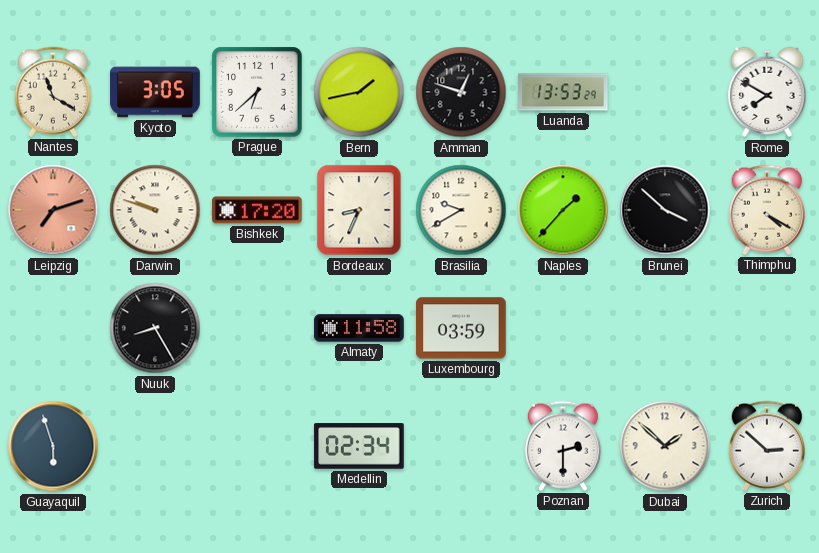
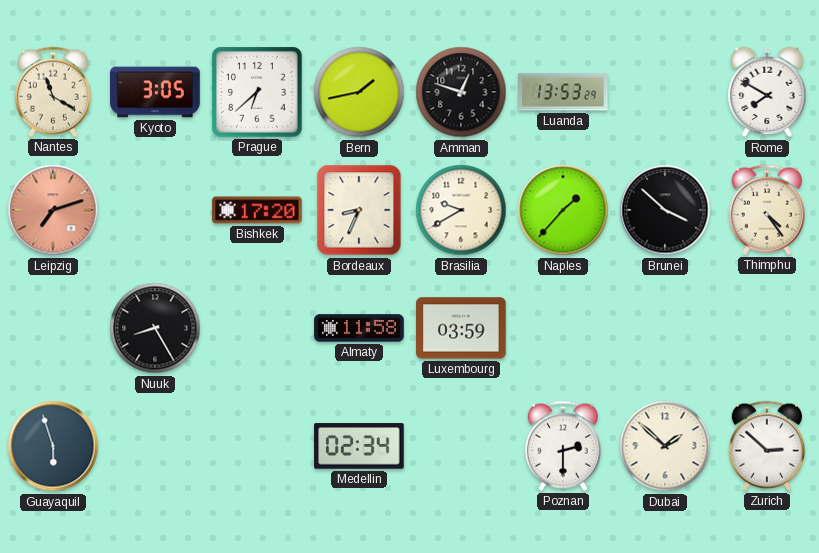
Darwin: 9:48 -> none
Thimphu: 4:20 -> 4:24
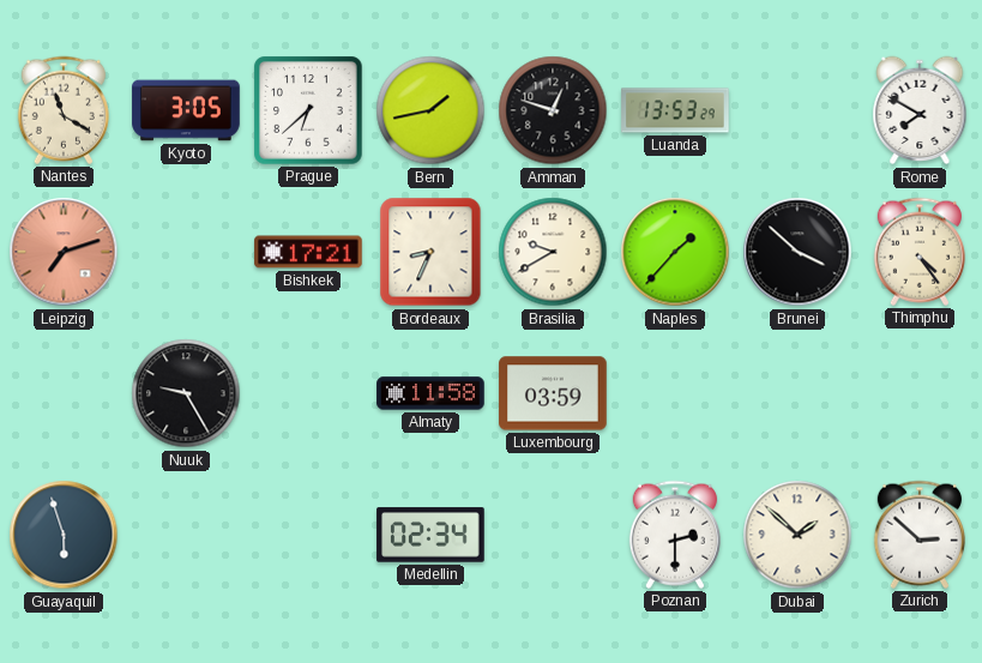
Bishkek: 17:20 -> 17:21
Nuuk: 8:25 -> 9:25
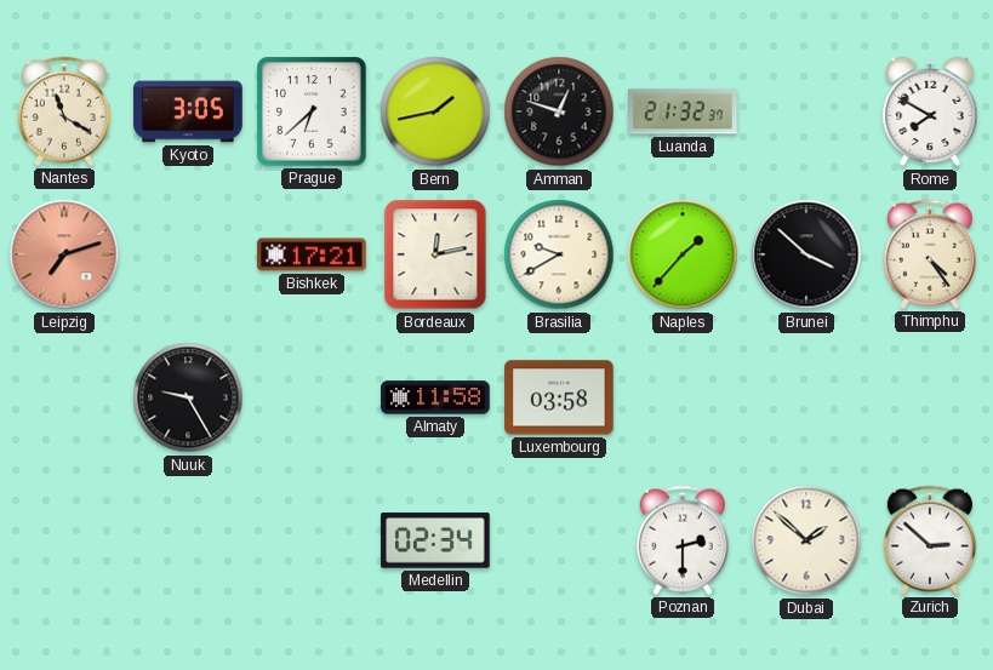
Luanda: 13:53 -> 21:32
Bordeaux: 8:34 -> 12:13
Luxembourg: 03:59 -> 03:58
Guayaquil: 5:57 -> none
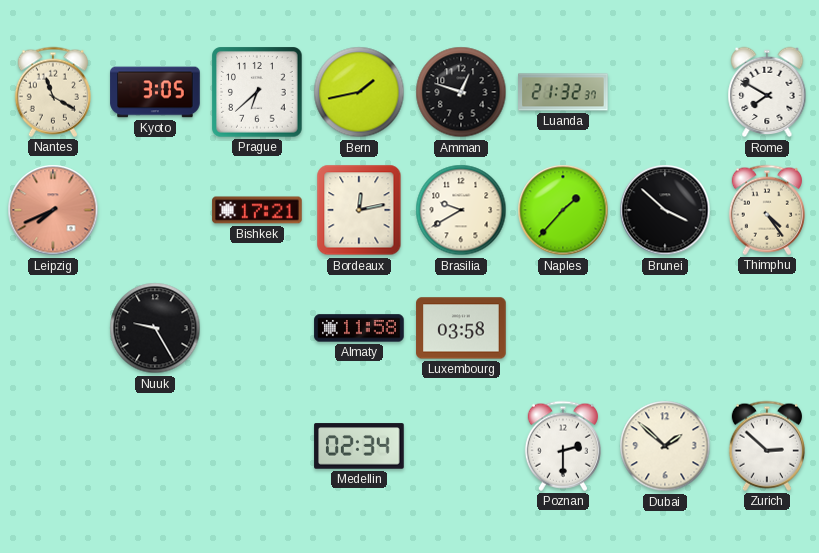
Leipzig: 7:12 -> 7:41
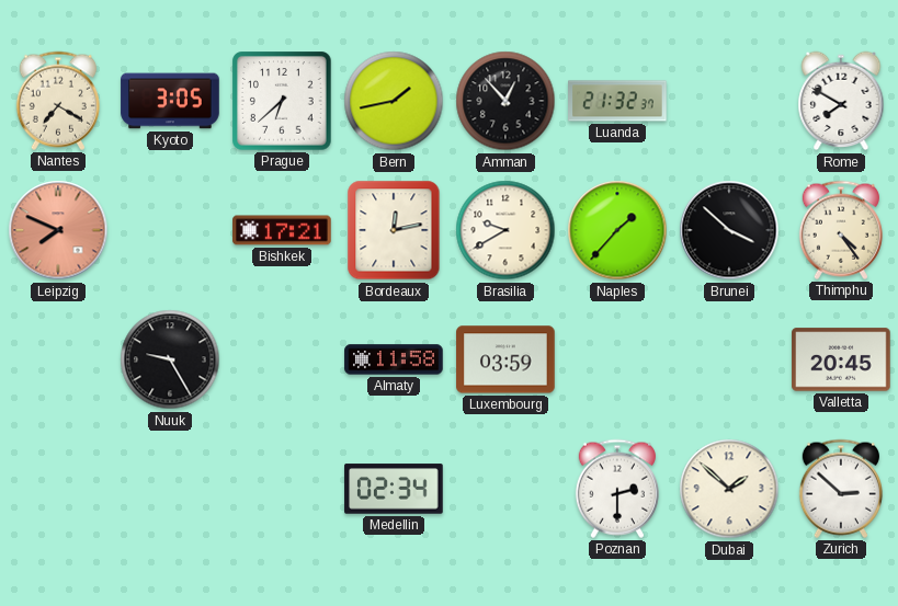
Nantes: 11:20 -> 7:20
Amman: 12:48 -> 12:53
Leipzig: 7:41 -> 7:49
Luxembourg: 03:58 -> 03:59
Valletta: none -> 20:45
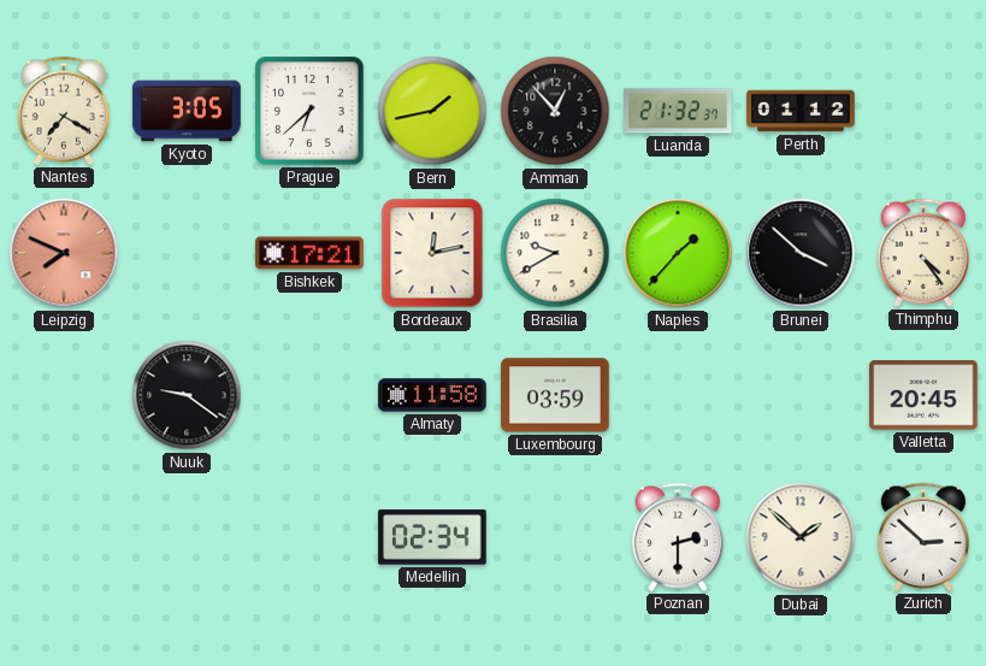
Perth: none -> 01:12
Rome: 7:50 -> none
Nuuk: 9:25 -> 9:21
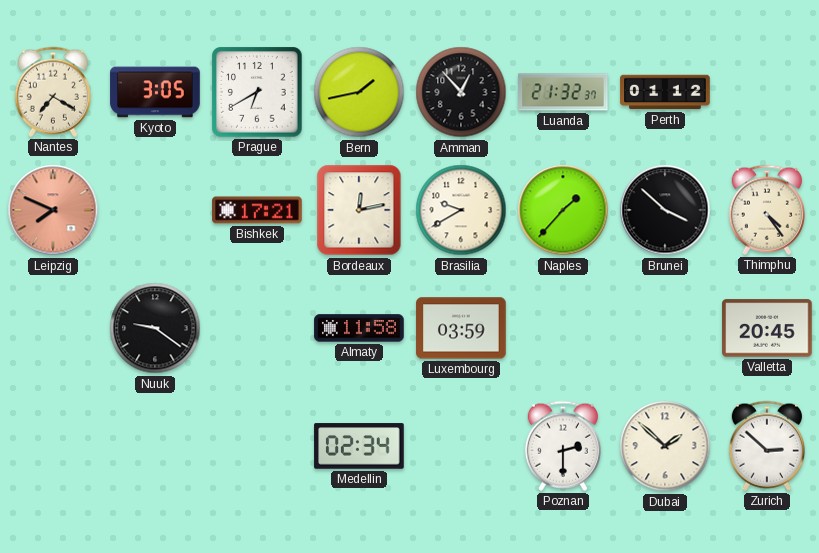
Prague: 6:38 -> 6:40
